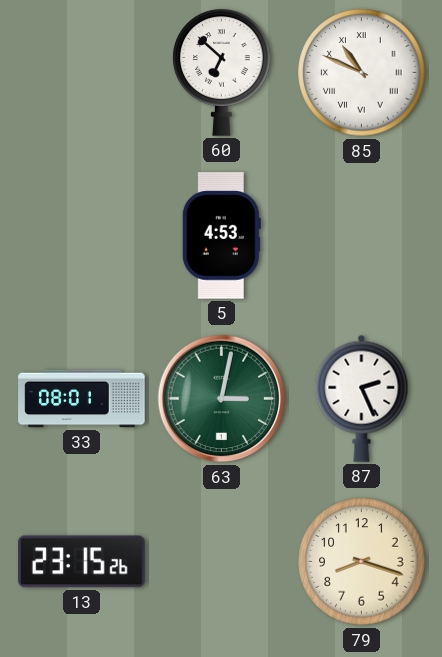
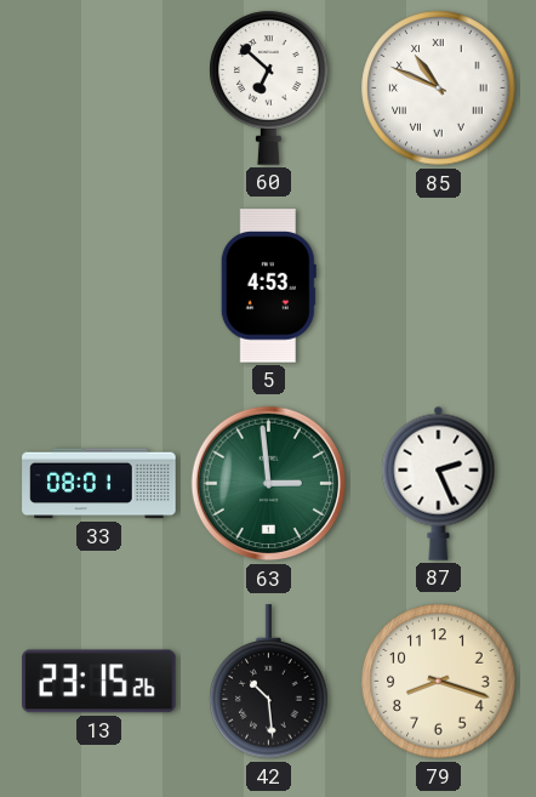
63: 3:02 -> 2:59
42: none -> 10:29
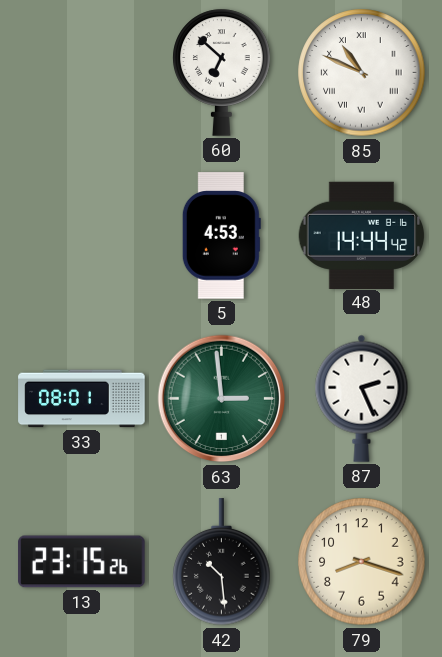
48: none -> 14:44
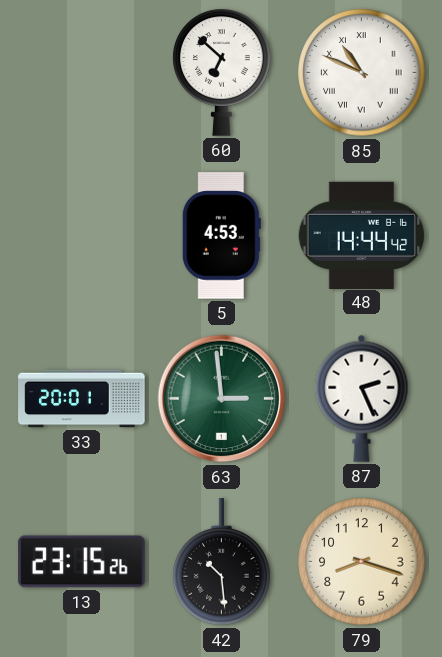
33: 08:01 -> 20:01
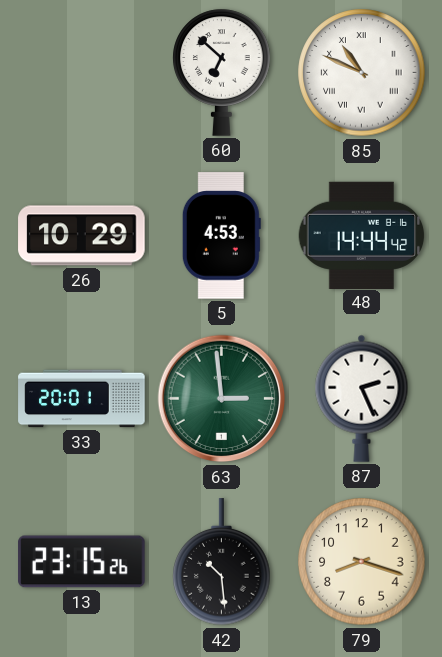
26: none -> 10:29
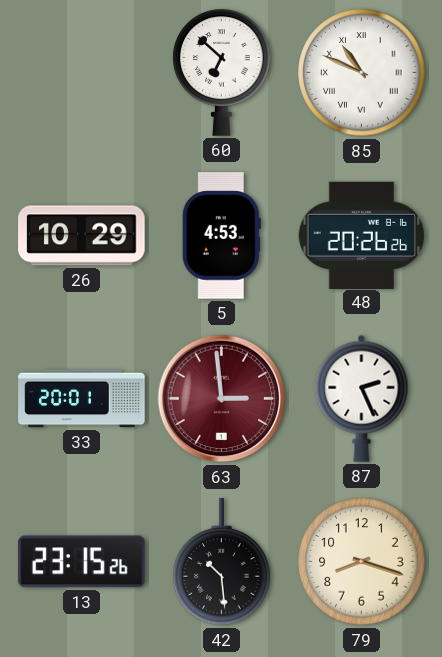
48: 14:44 -> 20:26
63 dial: green -> burgundy
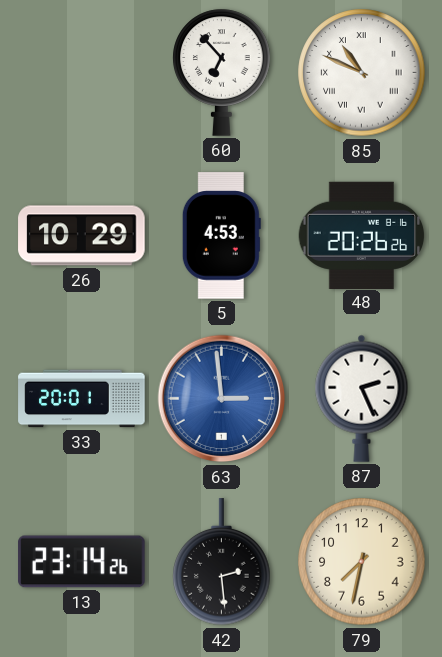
60: 6:52 -> 6:53
63 dial: burgundy -> blue
13: 23:15 -> 23:14
42: 10:29 -> 2:29
79: 8:18 -> 7:32
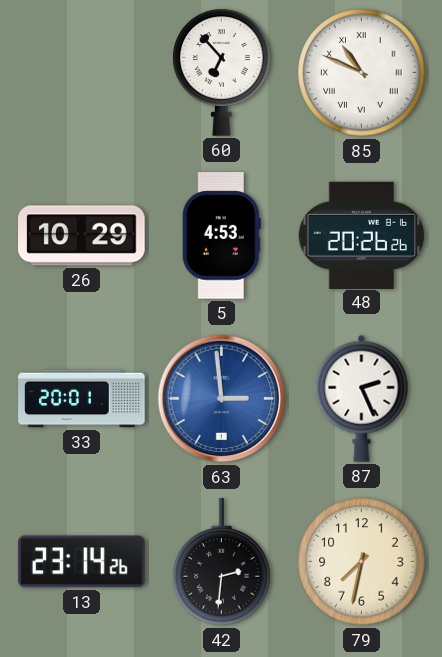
42: 2:29 -> 2:31
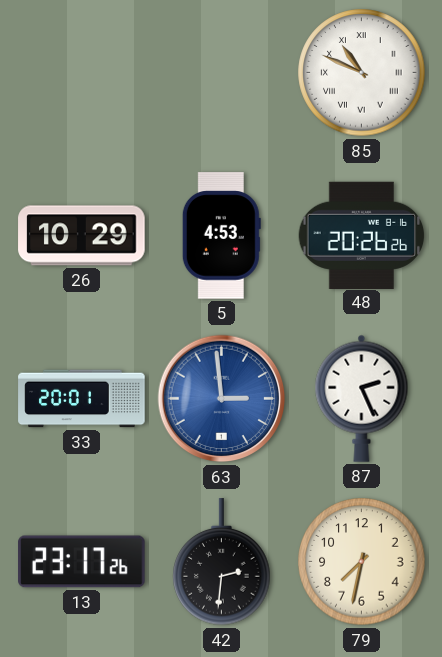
60: 6:53 -> none
13: 23:14 -> 23:17
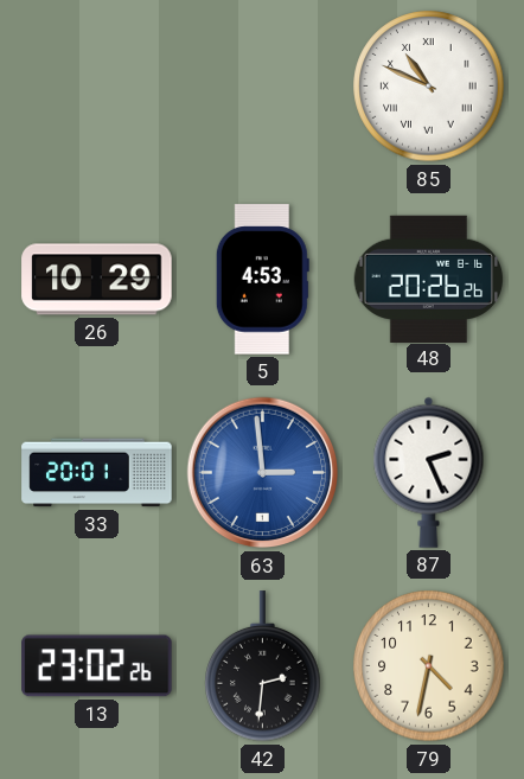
13: 23:17 -> 23:02
79: 7:32 -> 4:32
